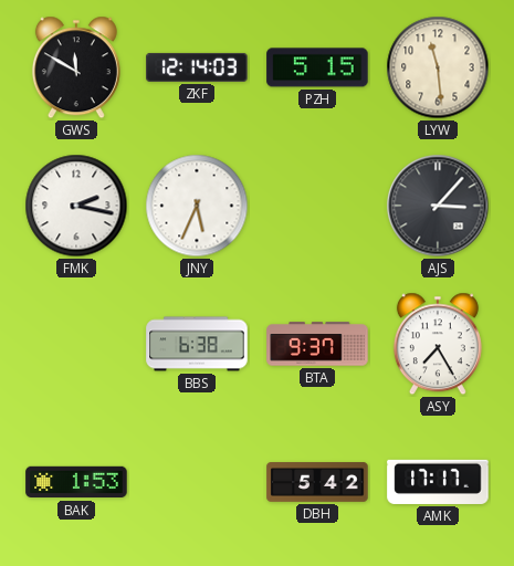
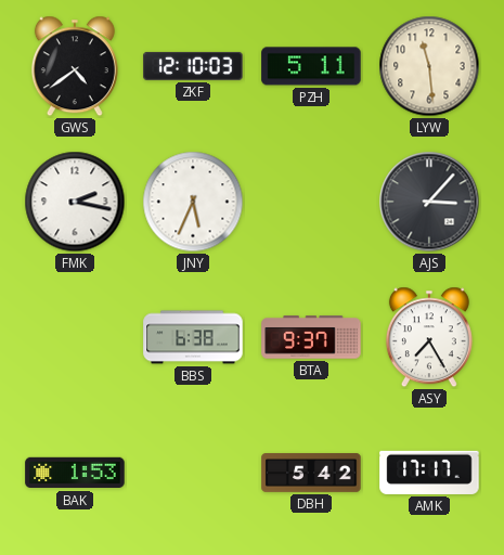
GWS: 11:50 -> 4:39
ZKF: 12:14 -> 12:10
PZH: 5:15 -> 5:11
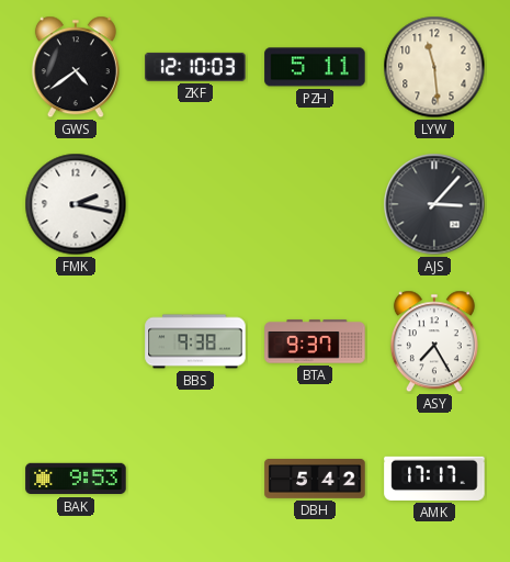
JNY: 5:34 -> none
BBS: 6:38 -> 9:38
BAK: 1:53 -> 9:53
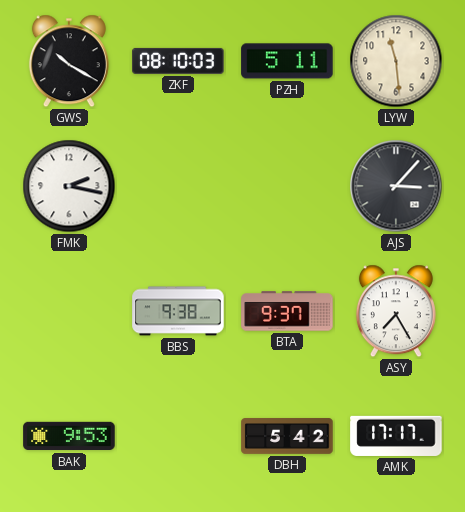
GWS: 4:39 -> 10:20
ZKF: 12:10 -> 08:10
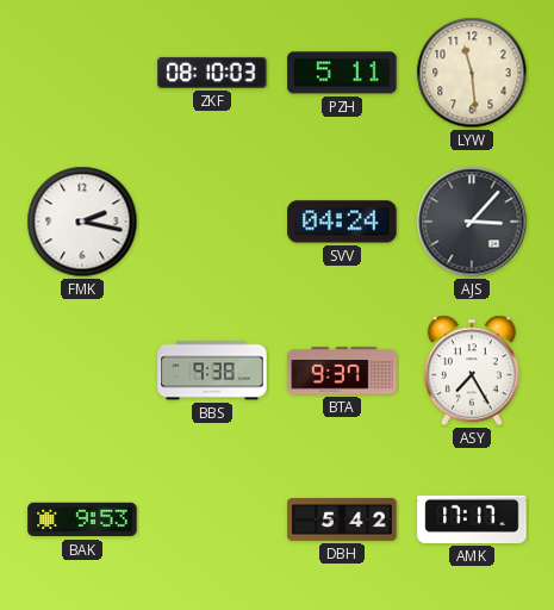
GWS: 10:20 -> none
SVV: none -> 04:24
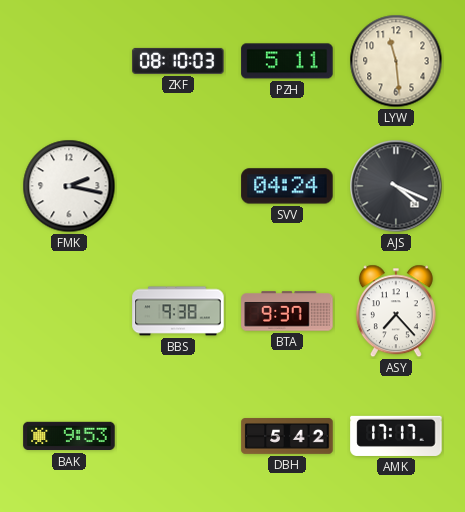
AJS: 3:07 -> 4:19
ASY: 7:25 -> 7:23
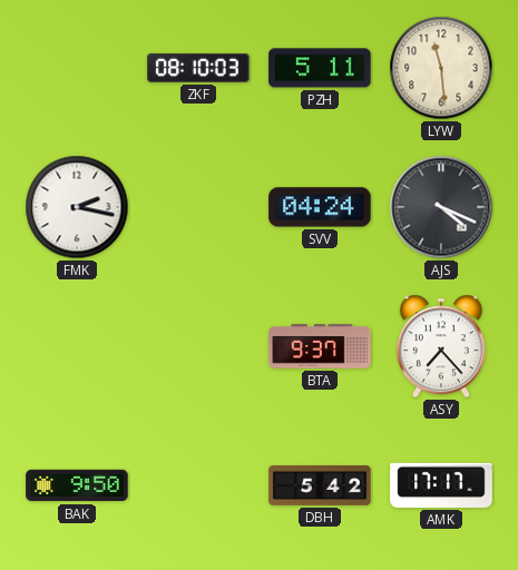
BBS: 9:38 -> none
BAK: 9:53 -> 9:50
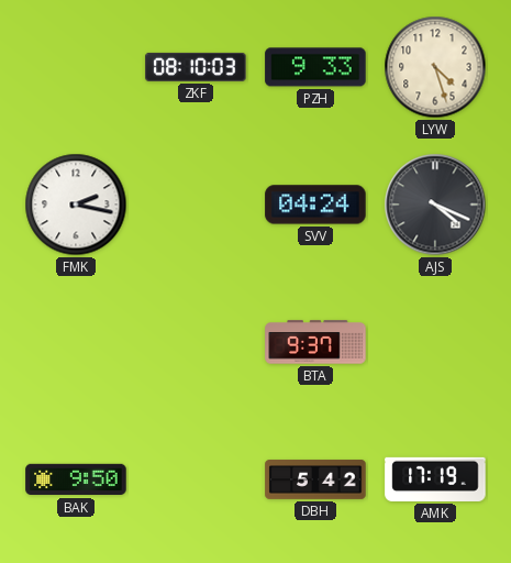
PZH: 5:11 -> 9:33
LYW: 11:29 -> 4:27
ASY: 7:23 -> none
AMK: 17:17 -> 17:19
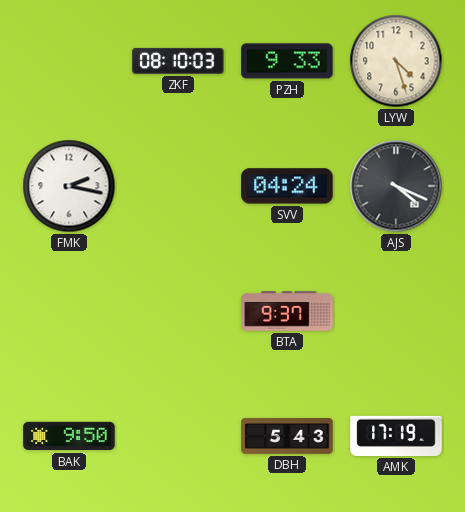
DBH: 5:42 -> 5:43
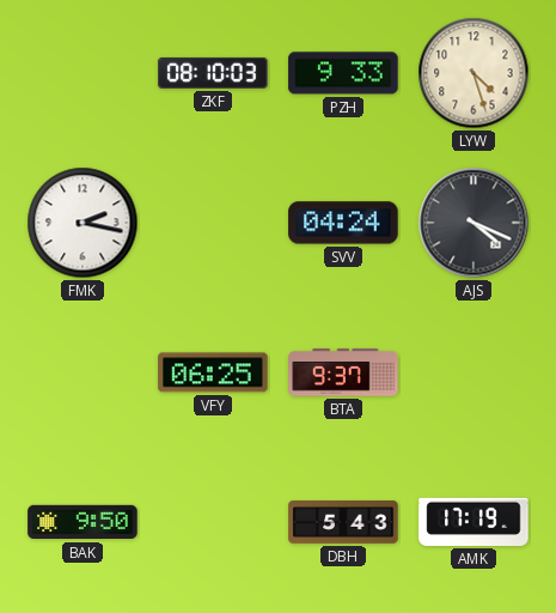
VFY: none -> 06:25
